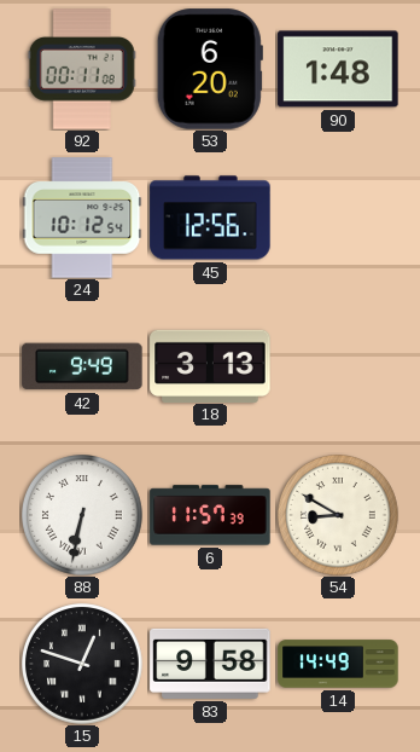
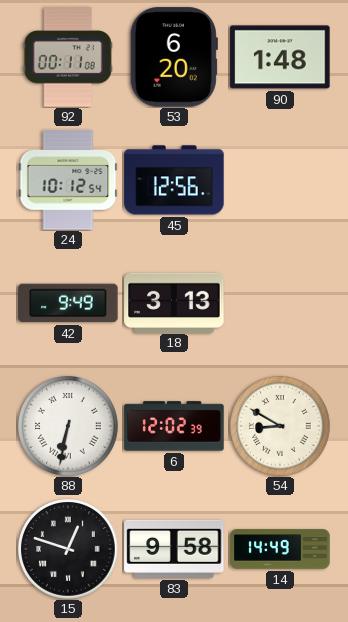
6: 11:57 -> 12:02
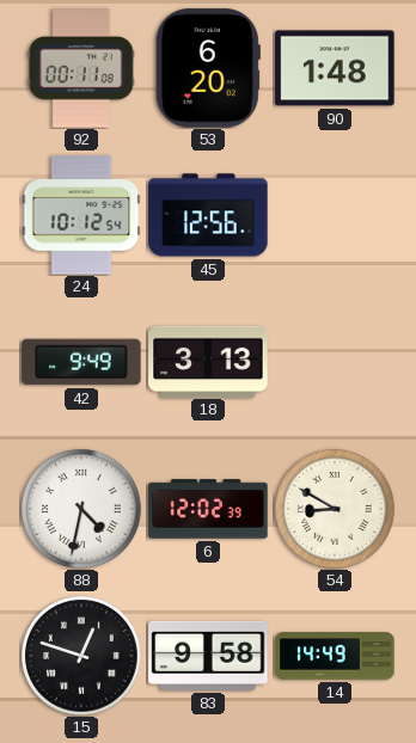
88: 6:32 -> 4:32
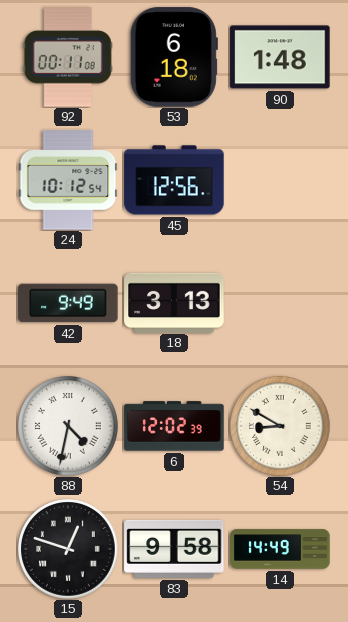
53: 6:20 -> 6:18
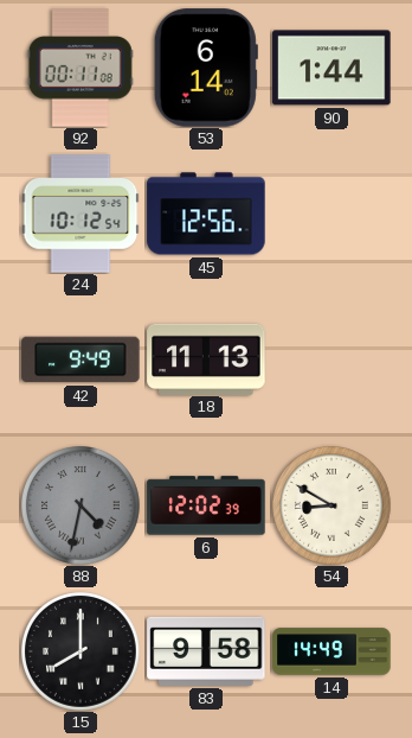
53: 6:18 -> 6:14
90: 1:48 -> 1:44
18: 3:13 -> 11:13
88 dial: white -> grey
15: 12:48 -> 8:00
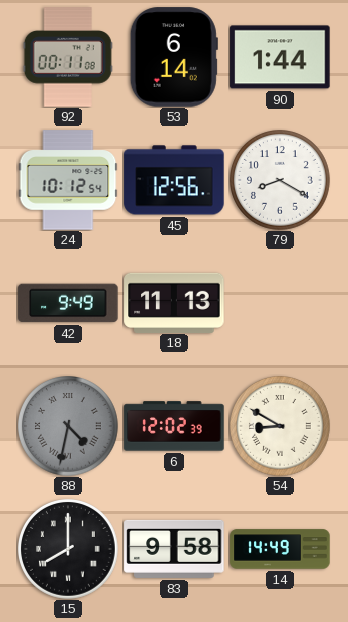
79: none -> 8:20
